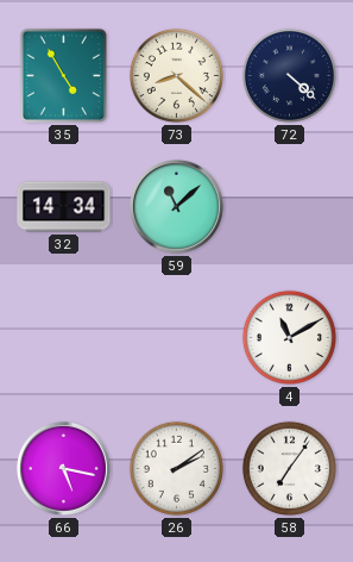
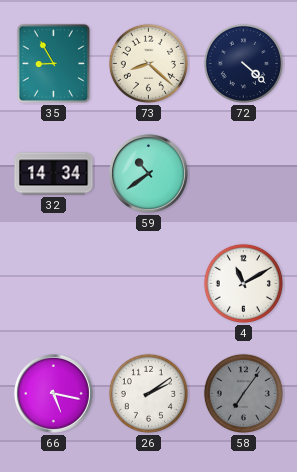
35: 4:55 -> 8:55
59: 11:08 -> 10:39
58 dial: white -> grey
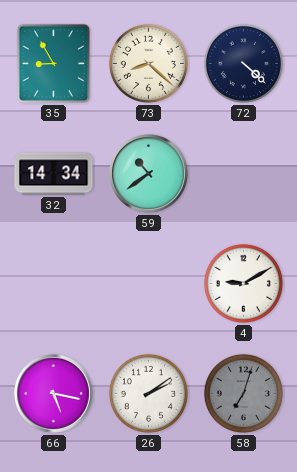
4: 11:10 -> 9:10
58: 7:06 -> 7:03
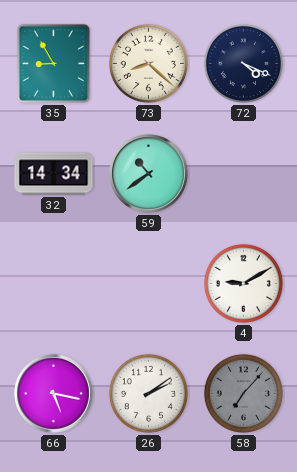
72: 4:22 -> 4:19
58: 7:03 -> 7:07
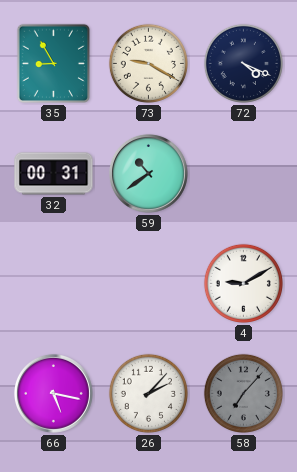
73: 8:22 -> 9:20
32: 14:34 -> 00:31
26: 2:09 -> 2:07
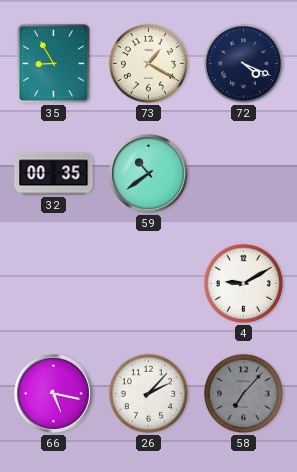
73: 9:20 -> 1:20
32: 00:31 -> 00:35
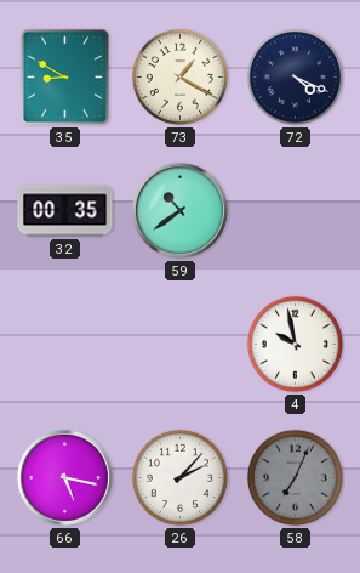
35: 8:55 -> 8:50
4: 9:10 -> 9:58
58: 7:07 -> 7:04
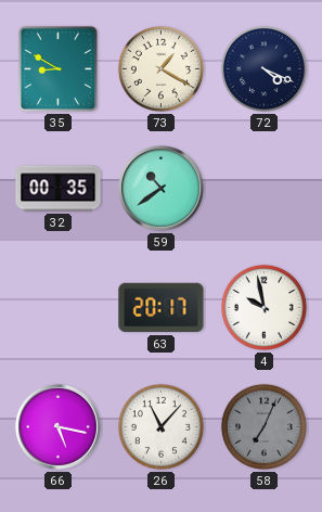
63: none -> 20:17
26: 2:07 -> 11:07
